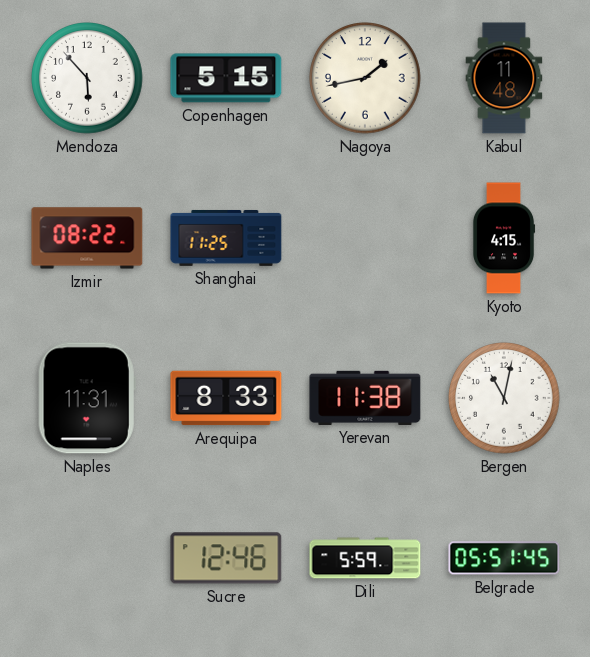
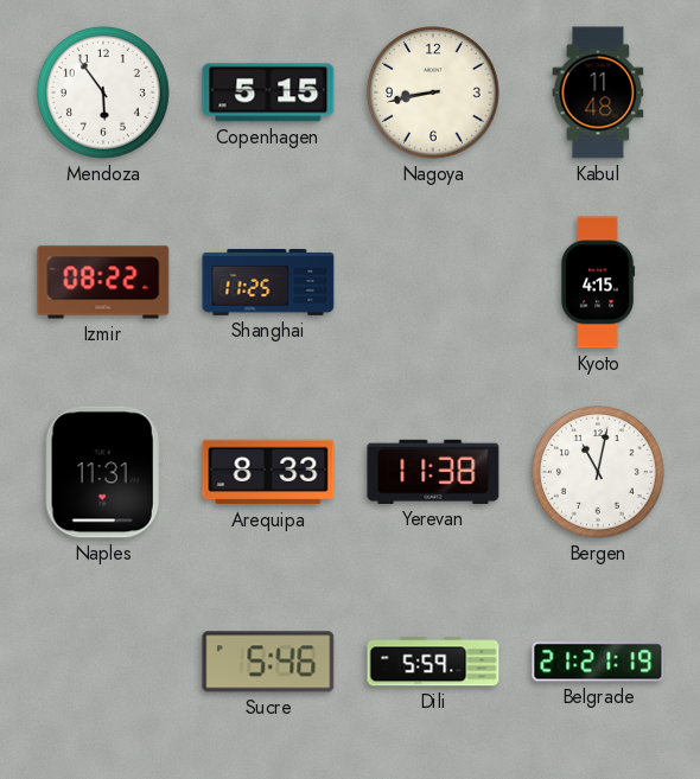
Mendoza: 5:53 -> 5:54
Nagoya: 1:43 -> 8:43
Sucre: 12:46 -> 5:46
Belgrade: 05:51 -> 21:21
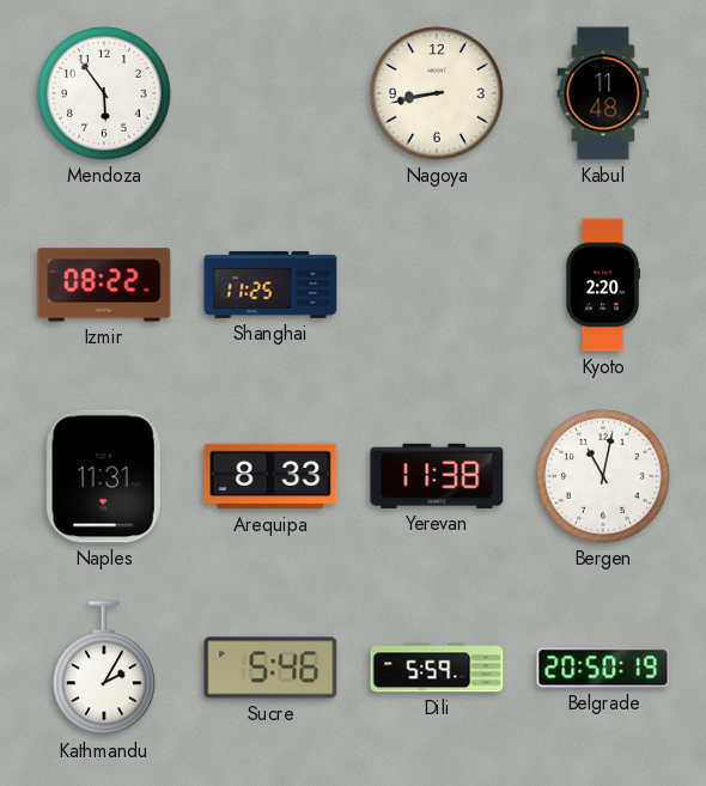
Copenhagen: 5:15 -> none
Kyoto: 4:15 -> 2:20
Kathmandu: none -> 2:05
Belgrade: 21:21 -> 20:50
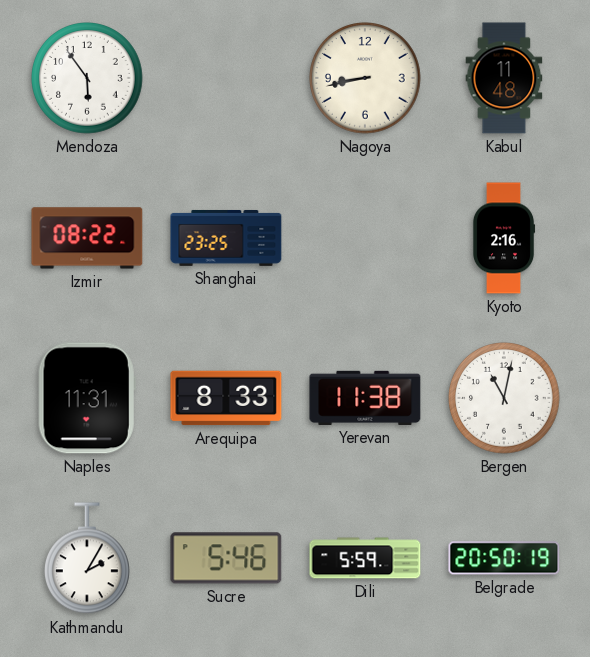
Shanghai: 11:25 -> 23:25
Kyoto: 2:20 -> 2:16
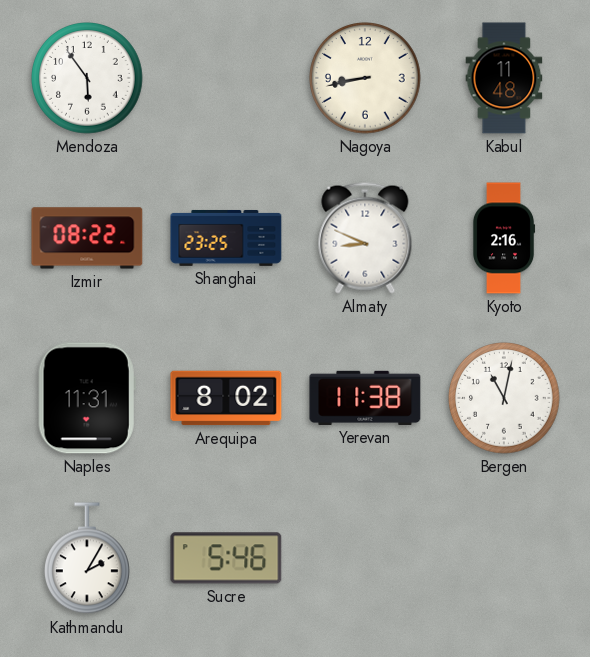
Almaty: none -> 8:49
Arequipa: 8:33 -> 8:02
Dili: 5:59 -> none
Belgrade: 20:50 -> none
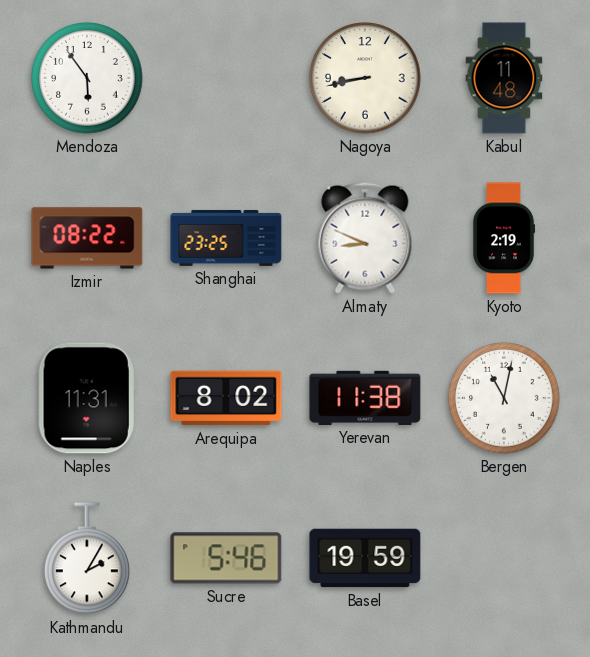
Kyoto: 2:16 -> 2:19
Basel: none -> 19:59
